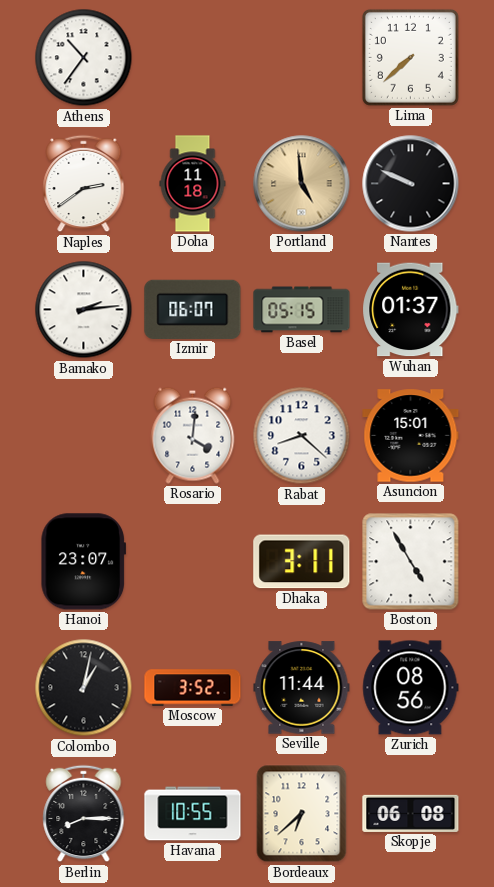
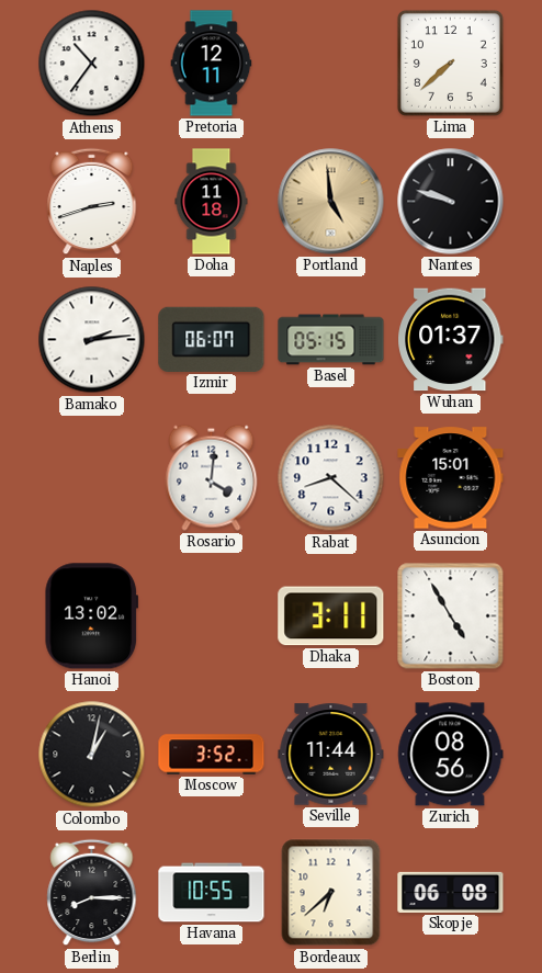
Pretoria: none -> 12:11
Naples: 2:39 -> 2:42
Nantes: 9:49 -> 9:48
Hanoi: 23:07 -> 13:02
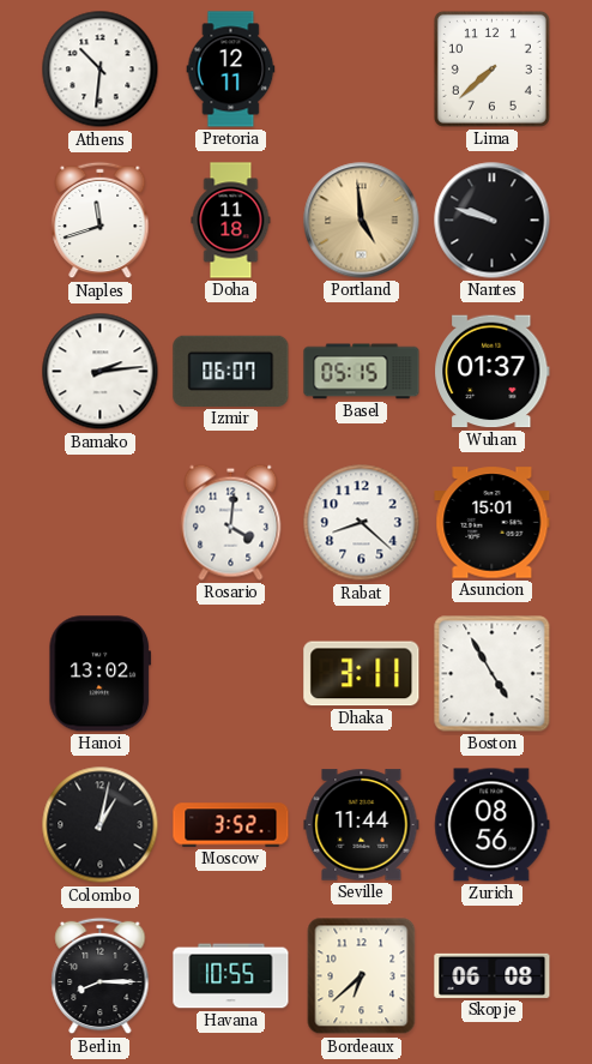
Athens: 10:36 -> 10:31
Naples: 2:42 -> 11:42
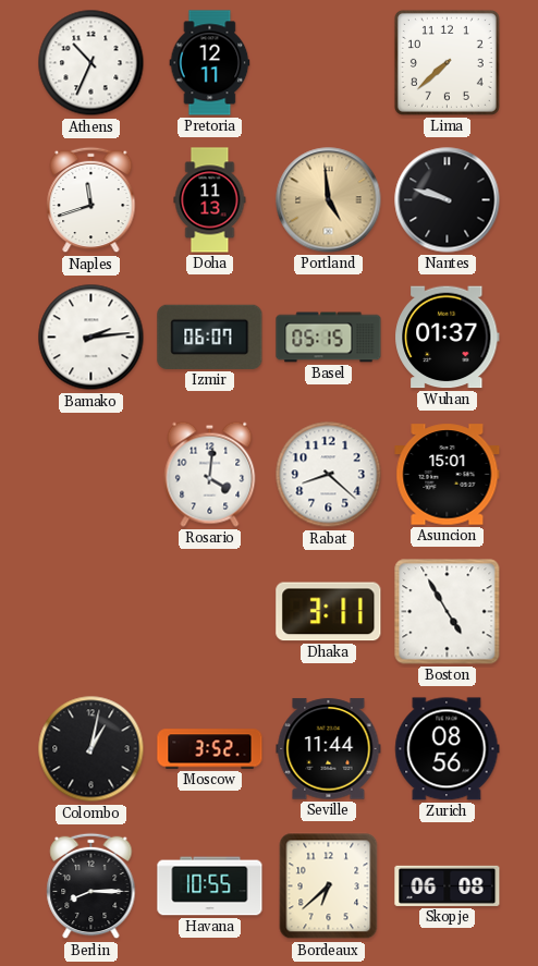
Athens: 10:31 -> 10:34
Doha: 11:18 -> 11:13
Hanoi: 13:02 -> none
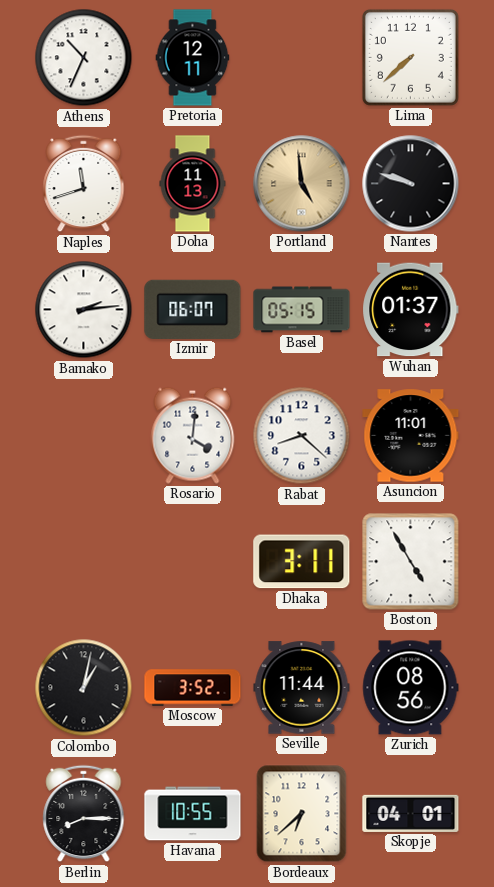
Asuncion: 15:01 -> 11:01
Skopje: 06:08 -> 04:01
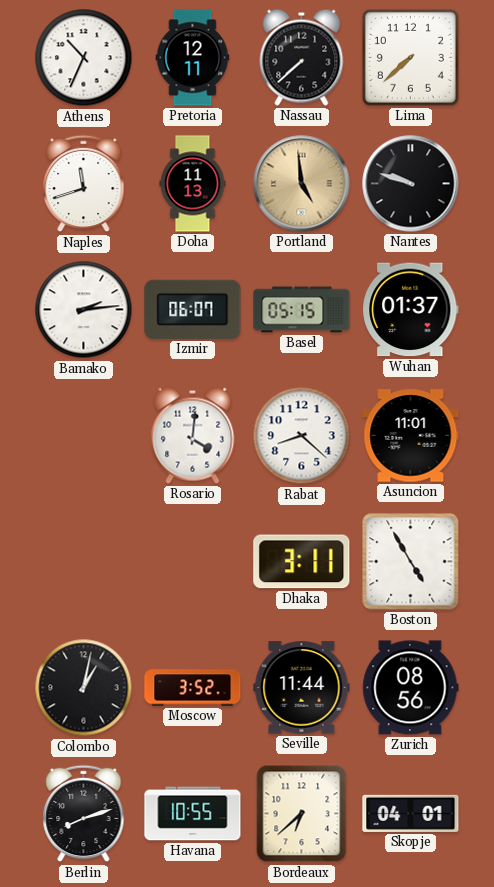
Nassau: none -> 7:38
Berlin: 8:15 -> 8:12
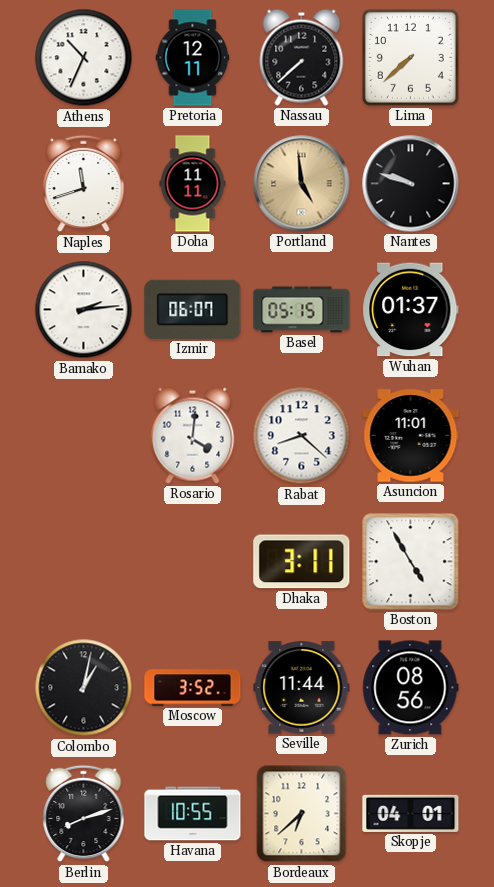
Doha: 11:13 -> 11:11
